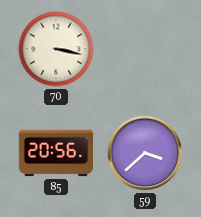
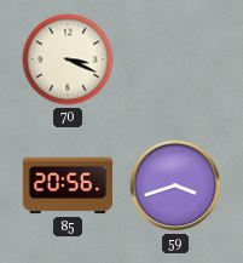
70: 3:17 -> 3:19
59: 3:38 -> 3:42
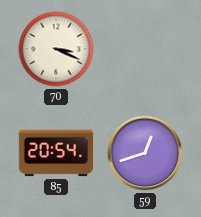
85: 20:56 -> 20:54
59: 3:42 -> 12:42
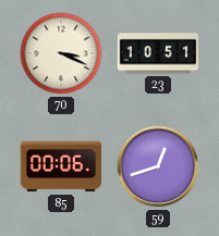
23: none -> 10:51
85: 20:54 -> 00:06
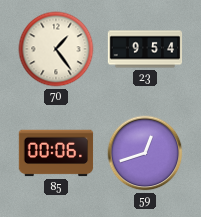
70: 3:19 -> 1:24
23: 10:51 -> 9:54
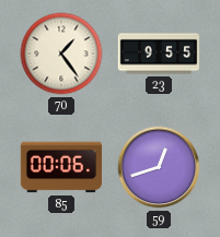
23: 9:54 -> 9:55
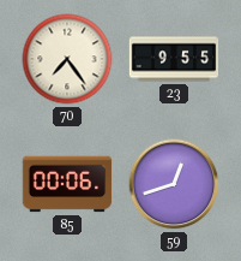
70: 1:24 -> 7:24
